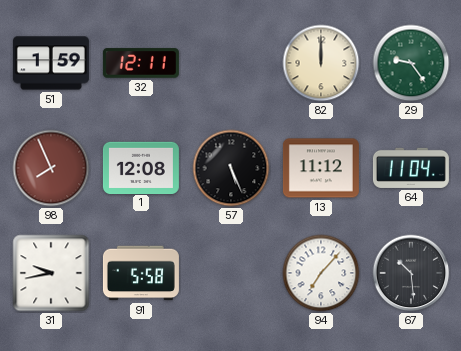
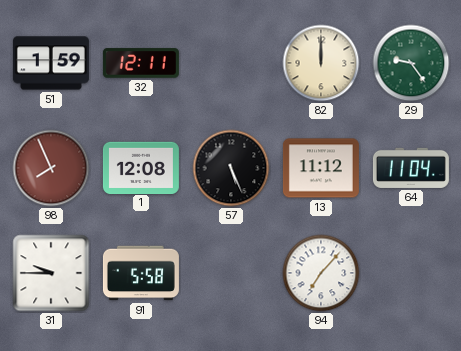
31: 9:43 -> 9:45
67: 10:29 -> none
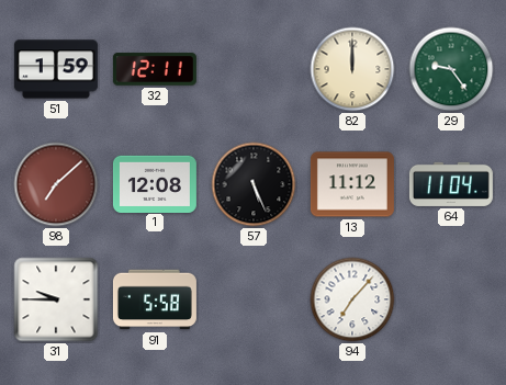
98: 7:56 -> 7:08
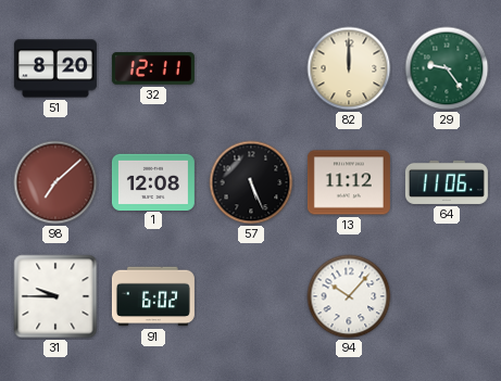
51: 1:59 -> 8:20
64: 11:04 -> 11:06
91: 5:58 -> 6:02
94: 7:07 -> 10:07
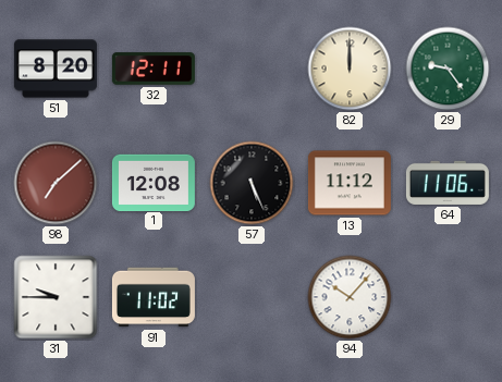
91: 6:02 -> 11:02
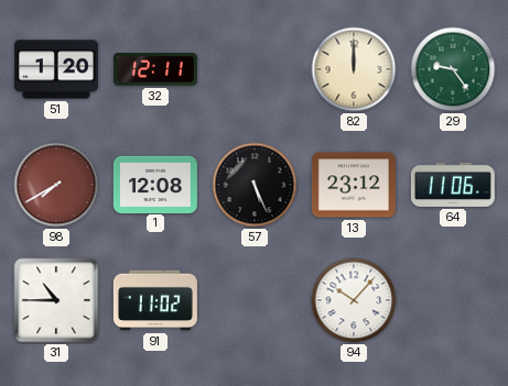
51: 8:20 -> 1:20
98: 7:08 -> 7:40
13: 11:12 -> 23:12
31: 9:45 -> 10:45
